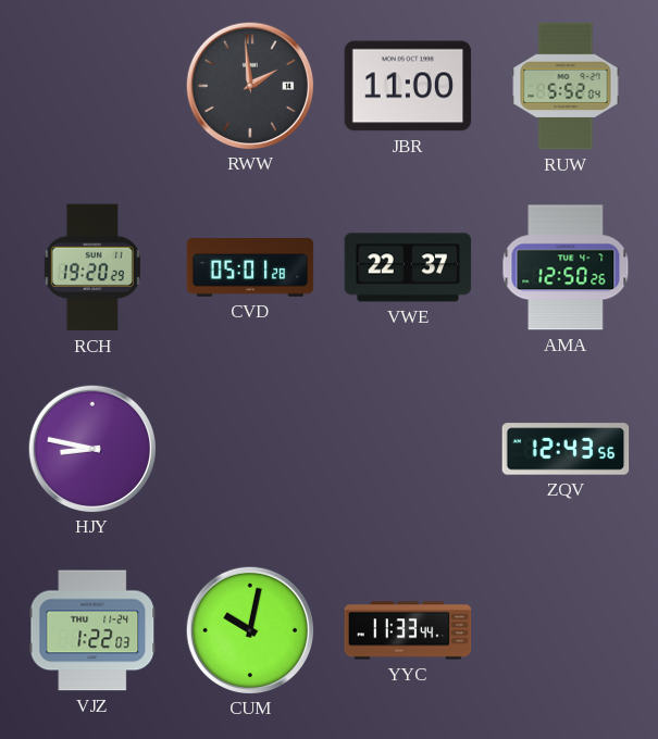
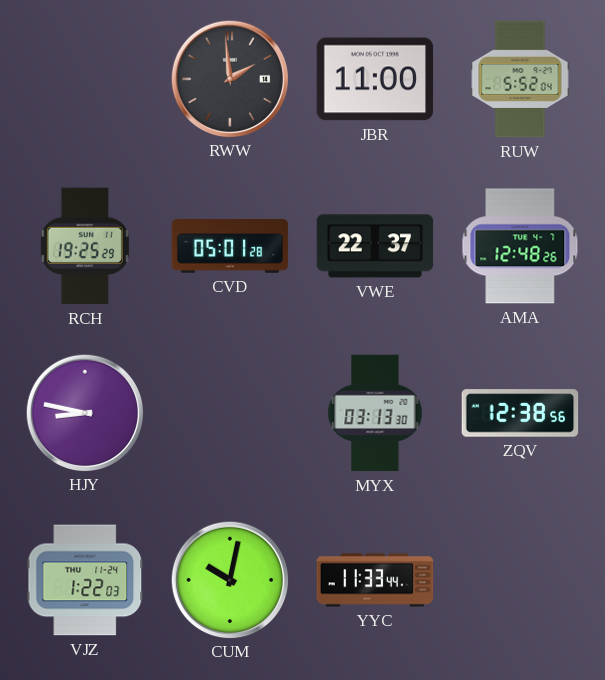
RCH: 19:20 -> 19:25
AMA: 12:50 -> 12:48
MYX: none -> 03:13
ZQV: 12:43 -> 12:38
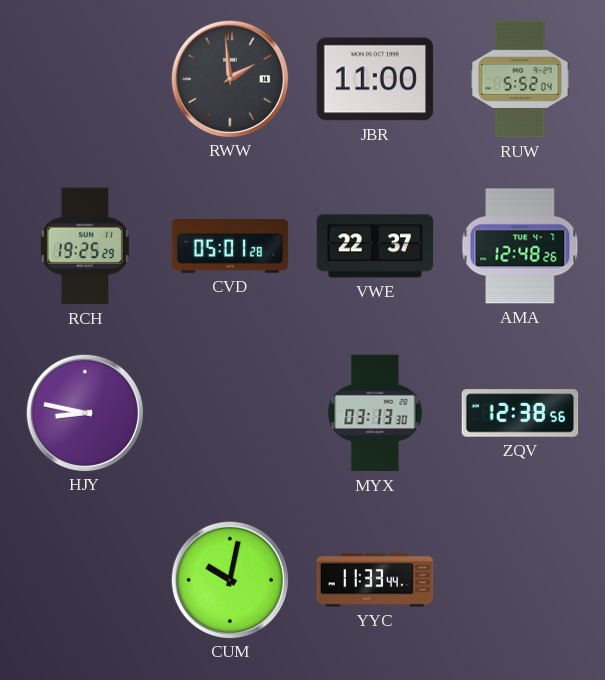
VJZ: 1:22 -> none
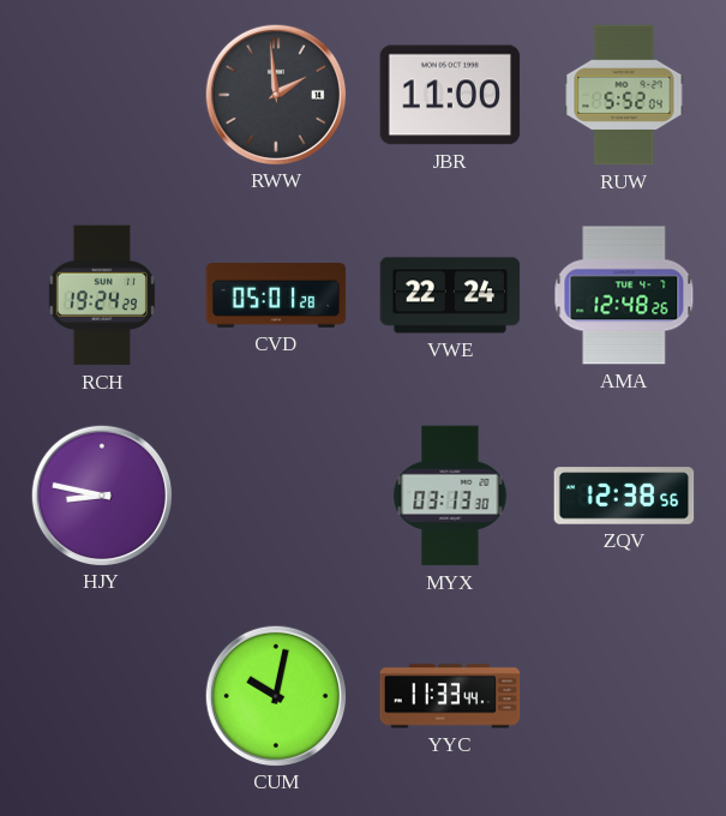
RCH: 19:25 -> 19:24
VWE: 22:37 -> 22:24
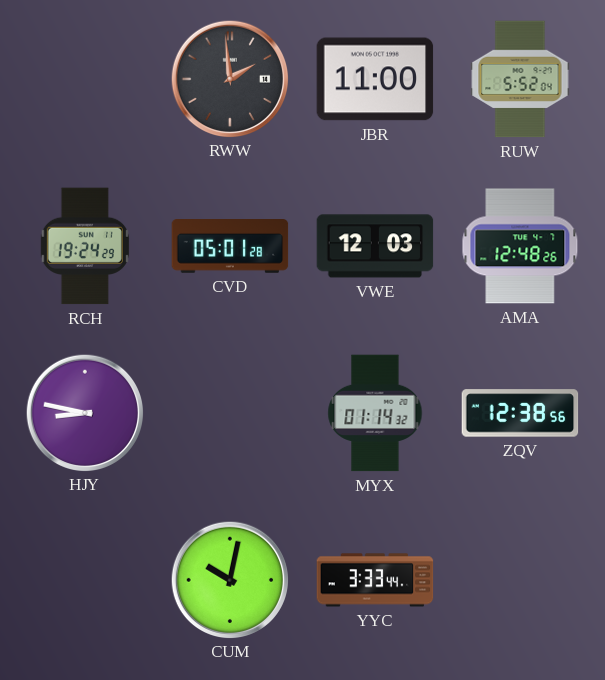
VWE: 22:24 -> 12:03
MYX: 03:13 -> 01:14
YYC: 11:33 -> 3:33
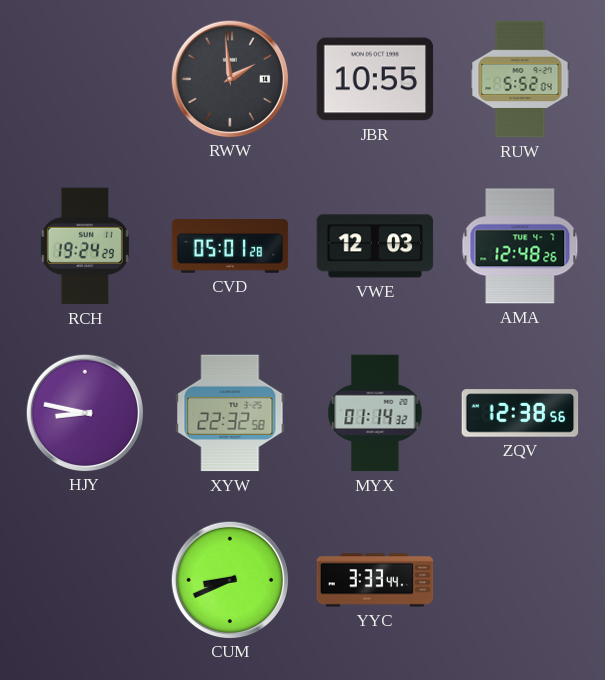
JBR: 11:00 -> 10:55
XYW: none -> 22:32
CUM: 10:02 -> 8:41
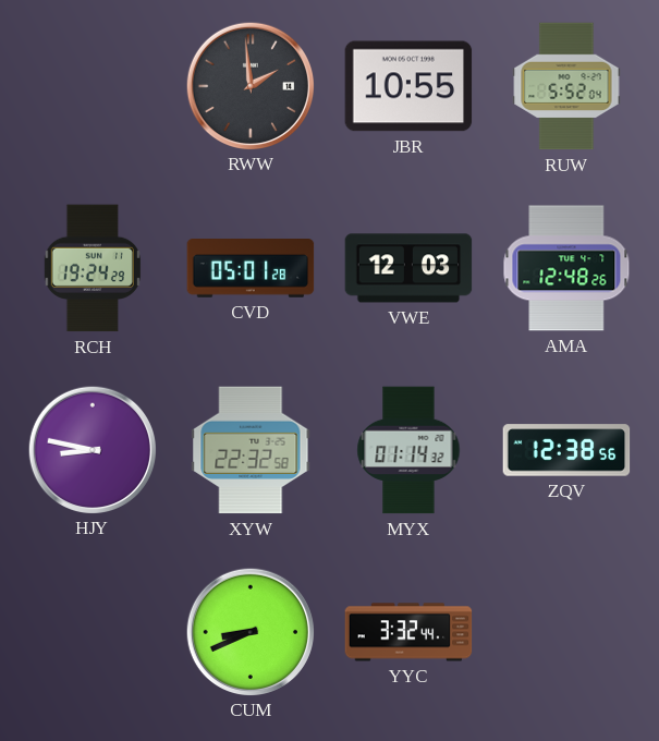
YYC: 3:33 -> 3:32
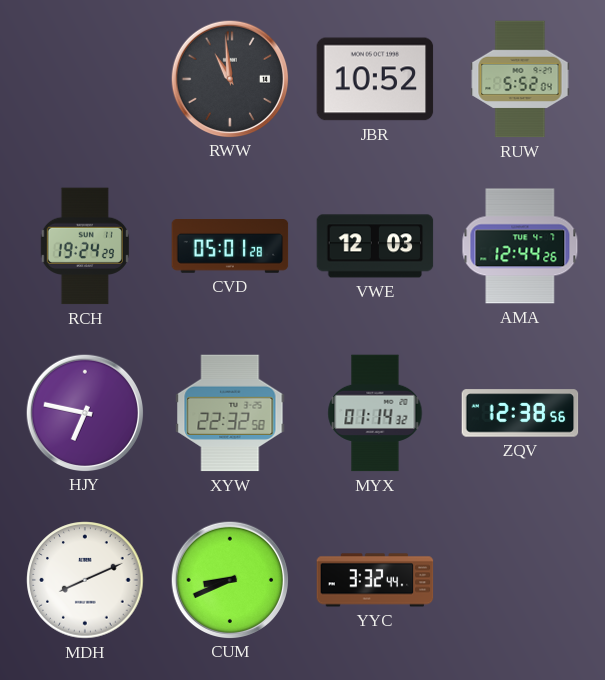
RWW: 1:59 -> 10:59
JBR: 10:55 -> 10:52
AMA: 12:48 -> 12:44
HJY: 8:47 -> 6:47
MDH: none -> 8:11
